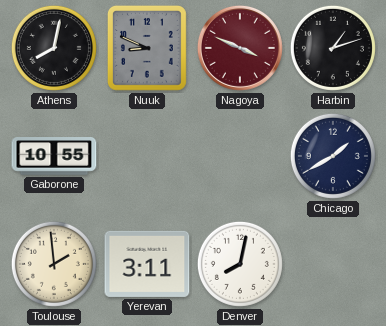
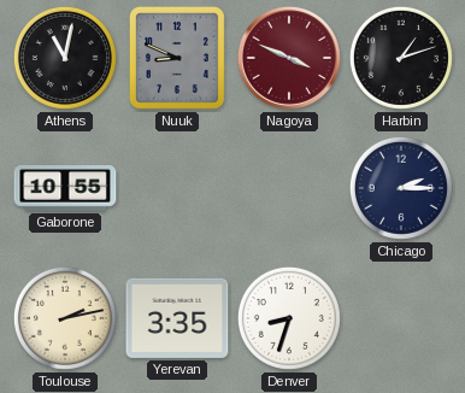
Athens: 8:02 -> 11:02
Chicago: 1:40 -> 2:15
Toulouse: 1:59 -> 2:13
Yerevan: 3:11 -> 3:35
Denver: 8:02 -> 8:33
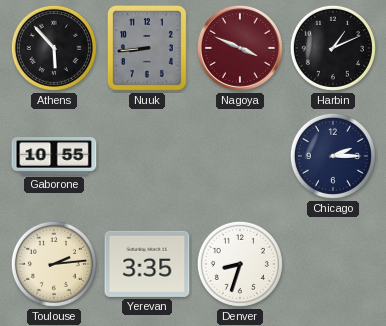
Athens: 11:02 -> 5:53
Nuuk: 8:49 -> 8:44
Harbin: 1:12 -> 1:11
Toulouse: 2:13 -> 2:14
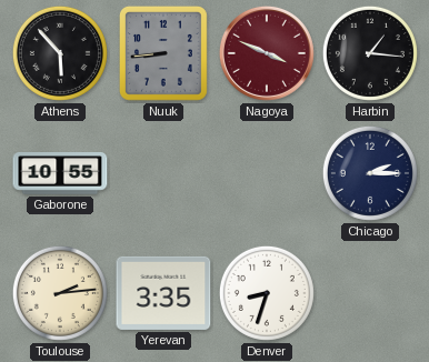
Harbin: 1:11 -> 1:16
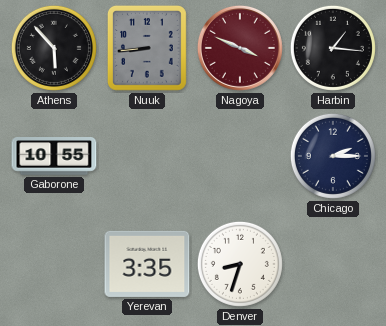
Toulouse: 2:14 -> none
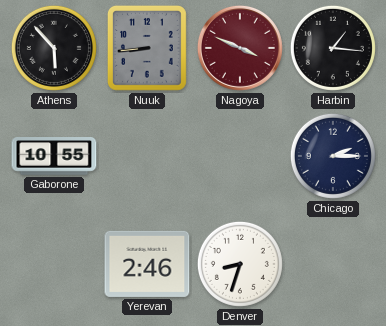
Yerevan: 3:35 -> 2:46
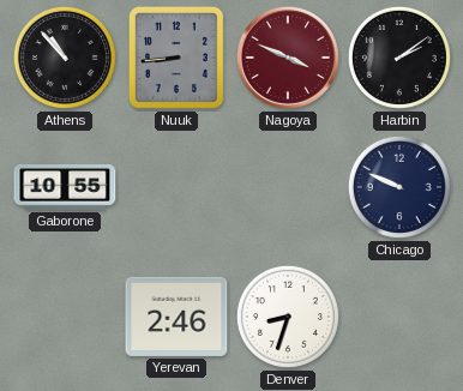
Athens: 5:53 -> 10:53
Harbin: 1:16 -> 2:09
Chicago: 2:15 -> 9:49
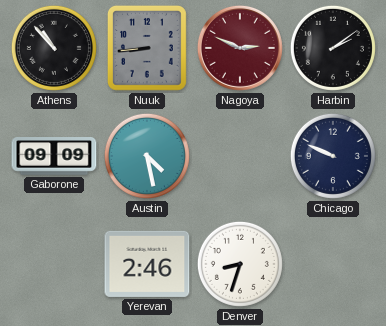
Nagoya: 3:49 -> 2:49
Gaborone: 10:55 -> 09:09
Austin: none -> 4:28
